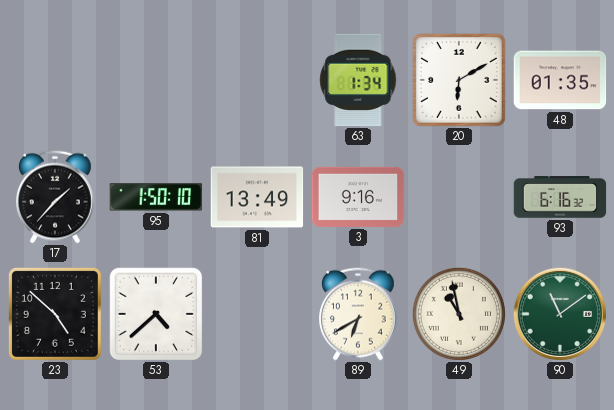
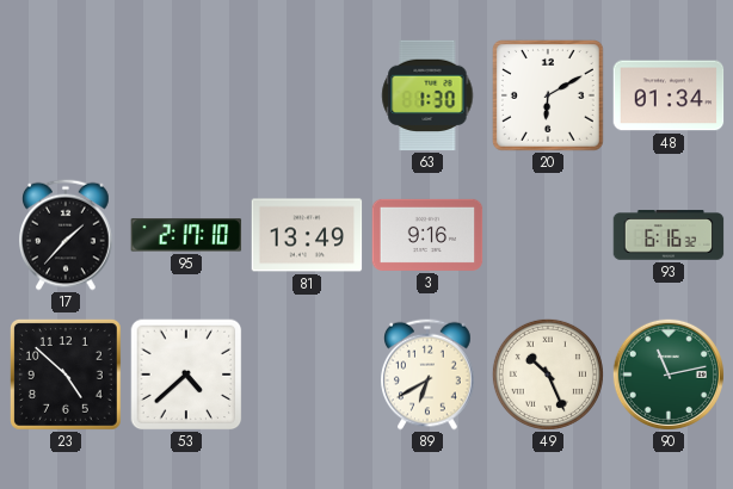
63: 1:34 -> 1:30
48: 01:35 -> 01:34
95: 1:50 -> 2:17
49: 10:58 -> 10:26
90: 11:09 -> 11:13
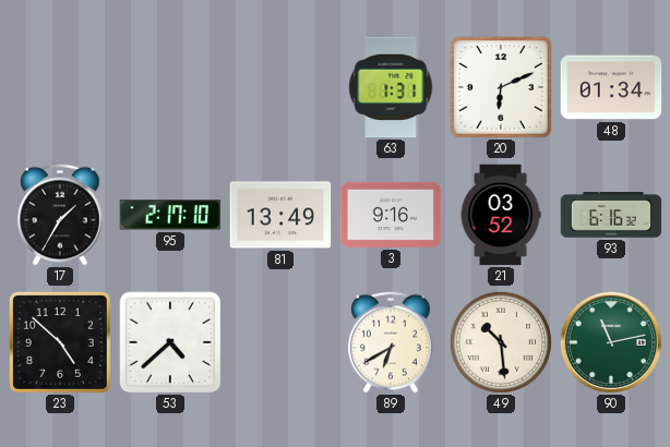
63: 1:30 -> 1:31
20: 6:10 -> 6:11
17: 1:37 -> 1:35
21: none -> 03:52
49: 10:26 -> 10:29
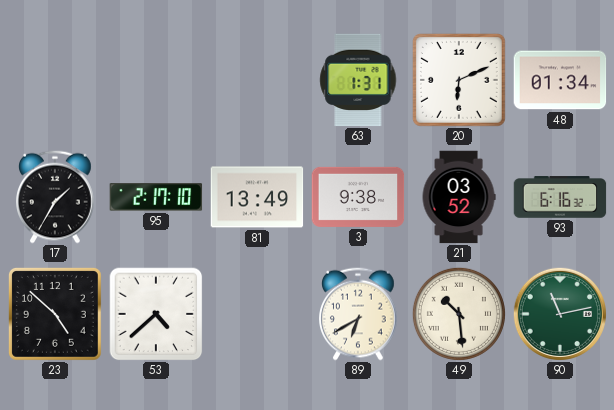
3: 9:16 -> 9:38
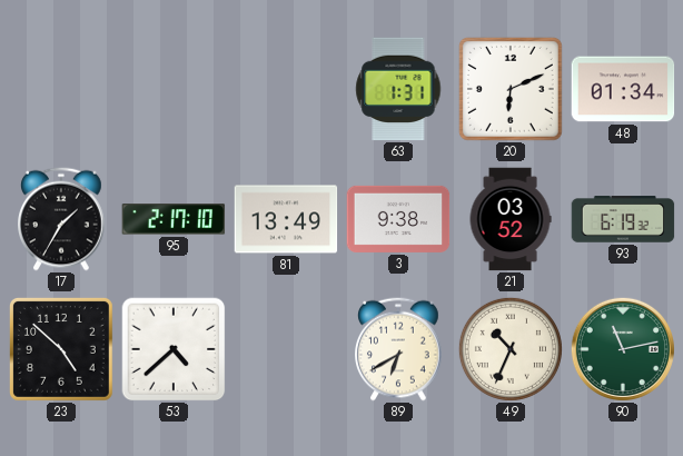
93: 6:16 -> 6:19
49: 10:29 -> 10:34
